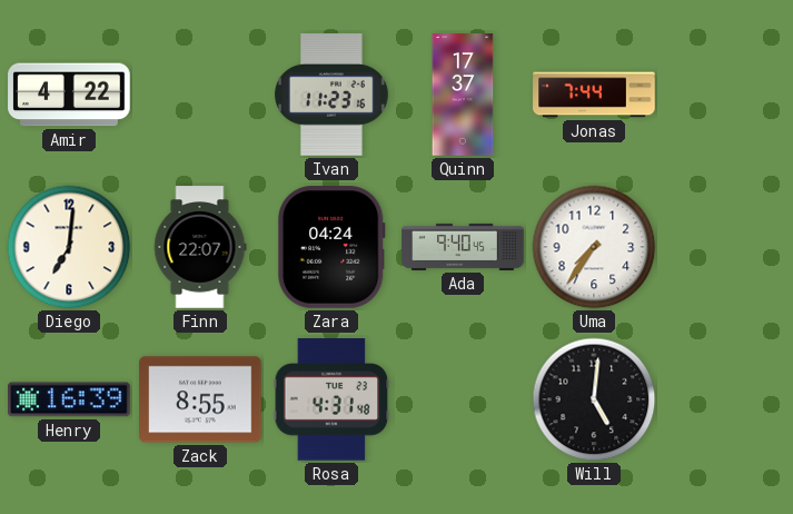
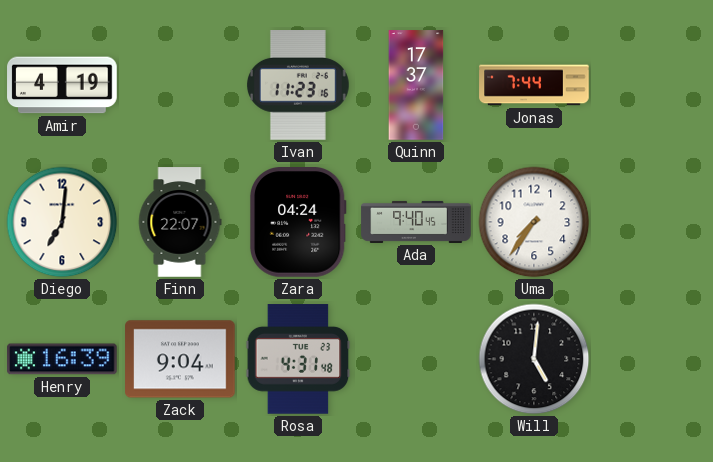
Amir: 4:22 -> 4:19
Zack: 8:55 -> 9:04
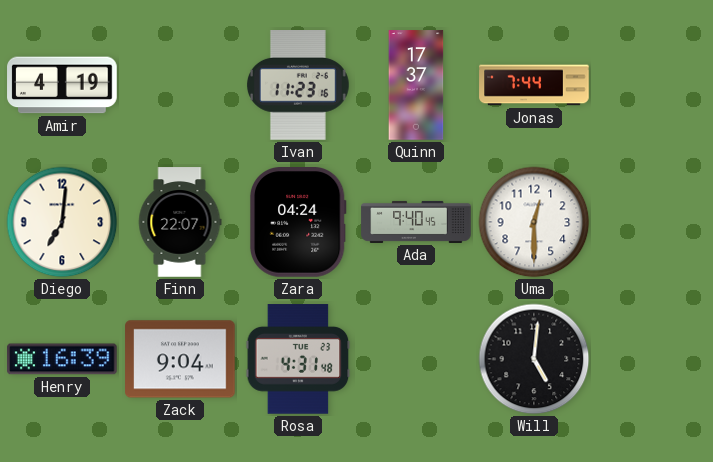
Uma: 7:36 -> 12:30
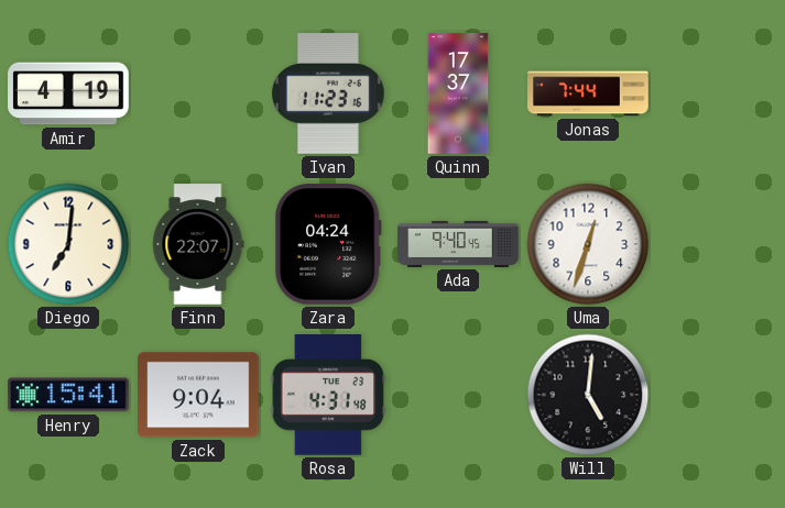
Uma: 12:30 -> 12:33
Henry: 16:39 -> 15:41
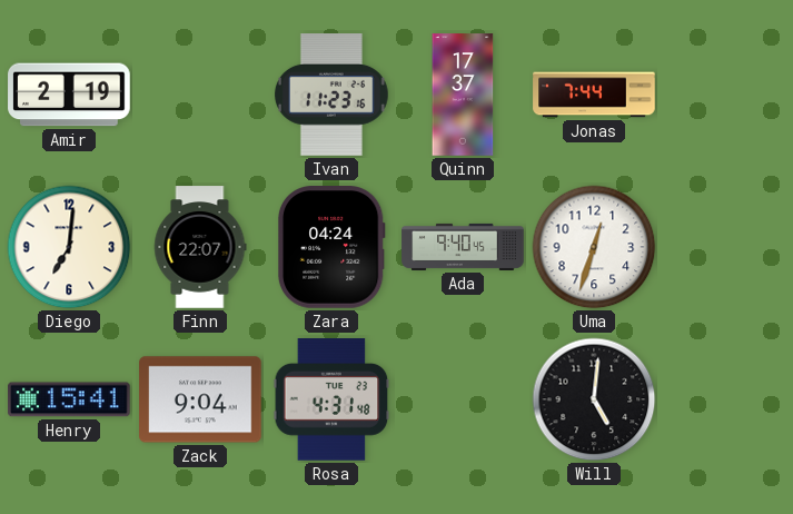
Amir: 4:19 -> 2:19
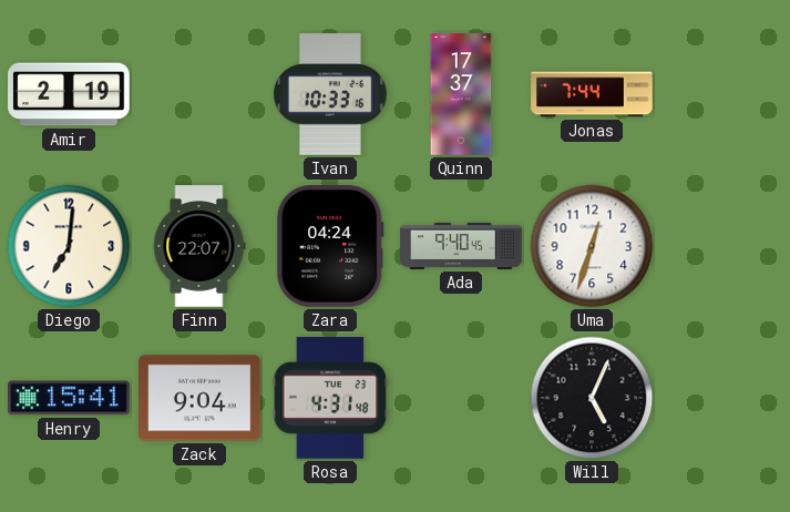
Ivan: 11:23 -> 10:33
Will: 5:01 -> 5:04
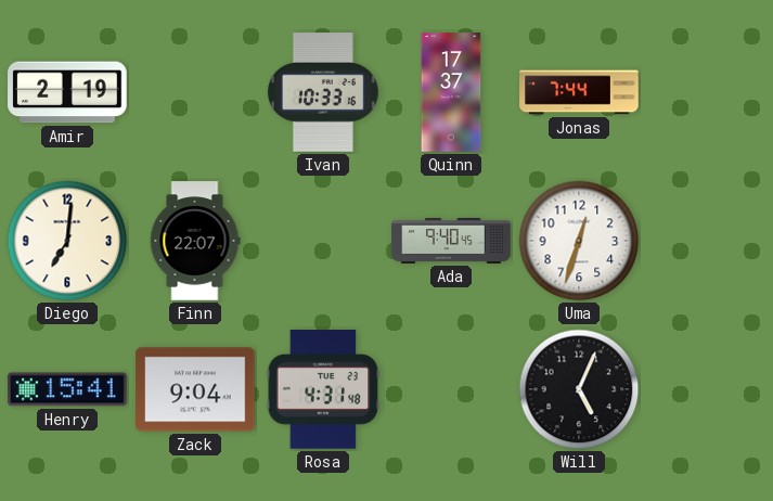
Zara: 04:24 -> none
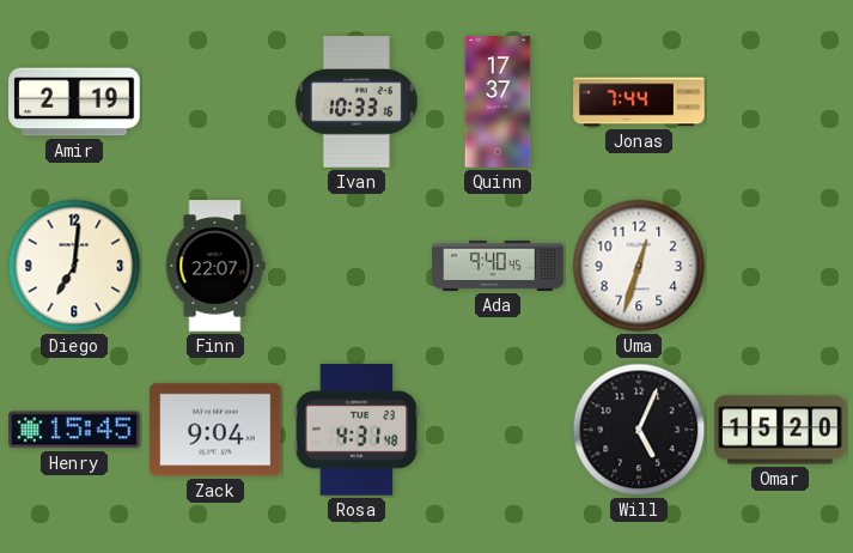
Henry: 15:41 -> 15:45
Omar: none -> 15:20
